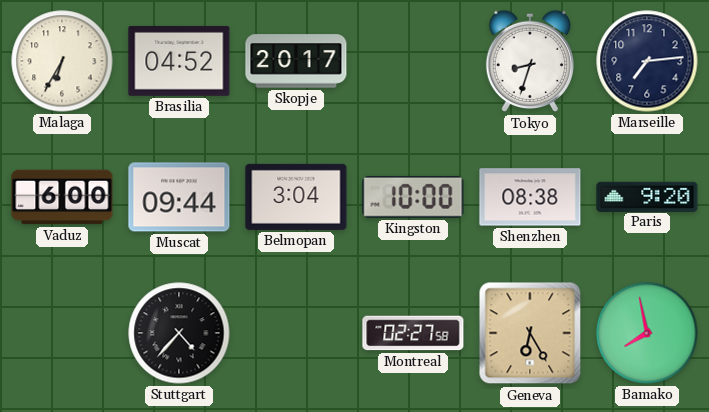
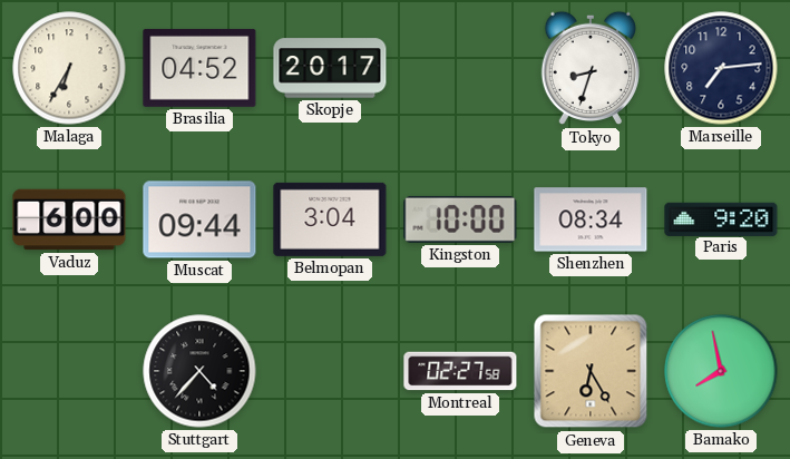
Shenzhen: 08:38 -> 08:34
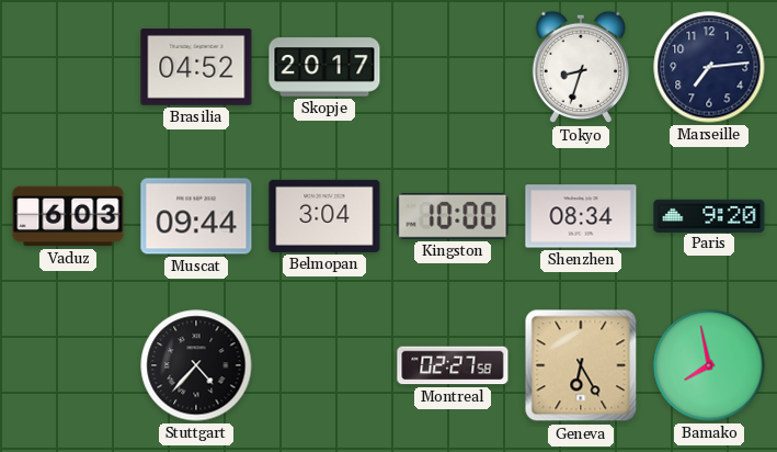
Malaga: 6:35 -> none
Vaduz: 6:00 -> 6:03
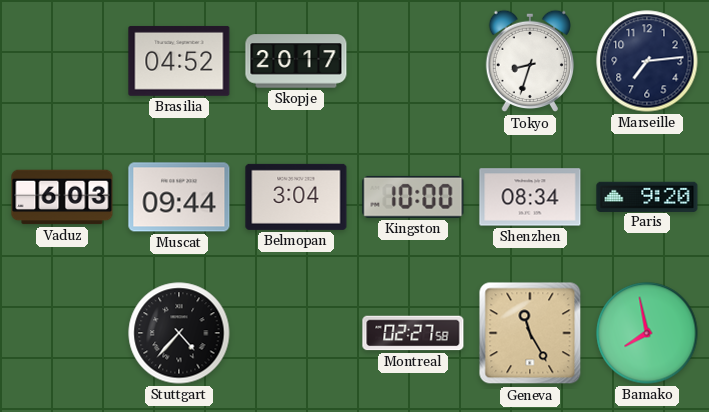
Geneva: 6:25 -> 11:25
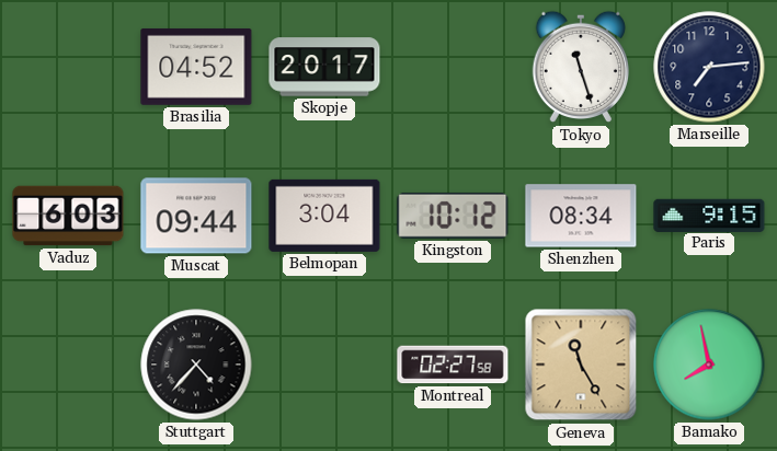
Tokyo: 8:33 -> 11:27
Kingston: 10:00 -> 10:12
Paris: 9:20 -> 9:15
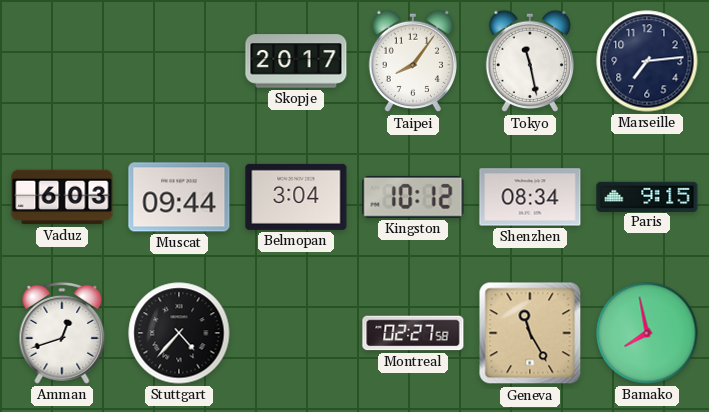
Brasilia: 04:52 -> none
Taipei: none -> 8:06
Tokyo: 11:27 -> 11:28
Amman: none -> 12:42
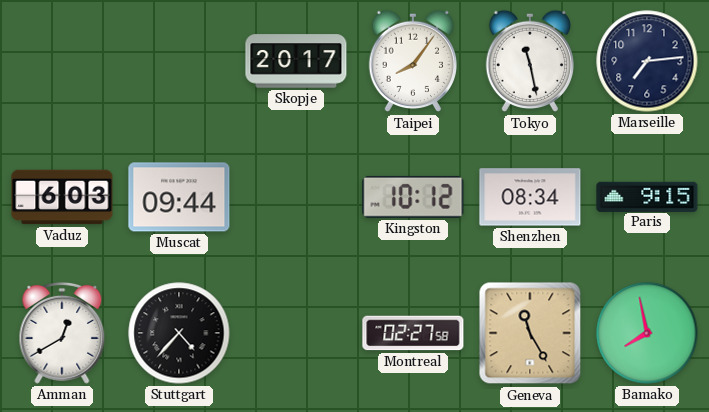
Belmopan: 3:04 -> none
Amman: 12:42 -> 12:40
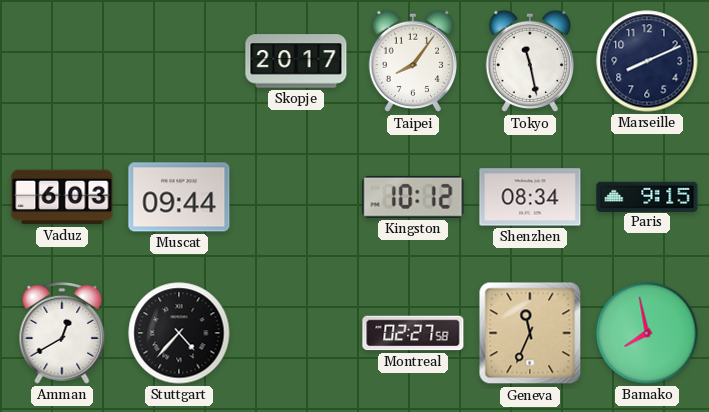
Marseille: 7:14 -> 8:11
Geneva: 11:25 -> 11:34
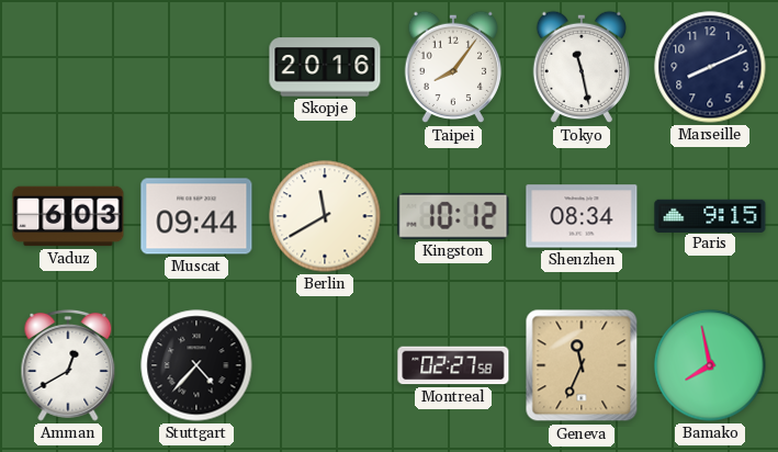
Skopje: 20:17 -> 20:16
Berlin: none -> 11:40
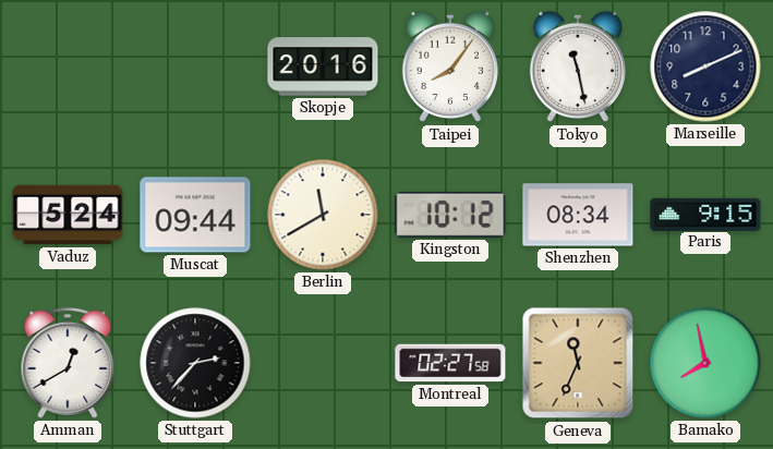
Vaduz: 6:03 -> 5:24
Stuttgart: 4:37 -> 2:37
